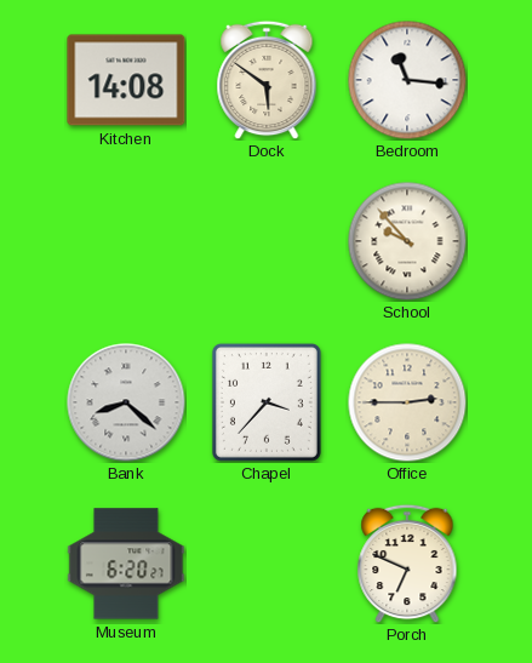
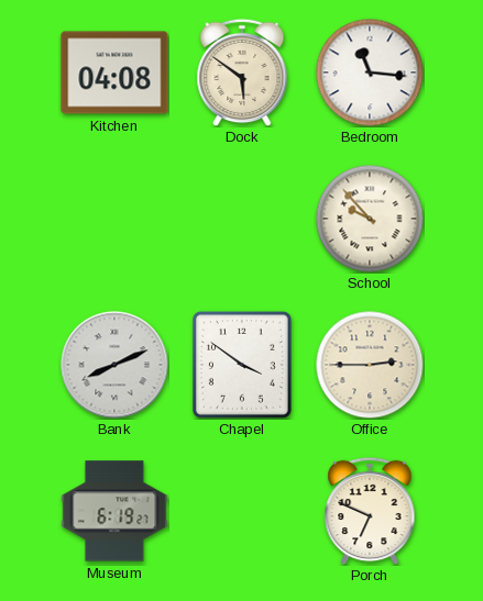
Kitchen: 14:08 -> 04:08
Bank: 8:22 -> 8:11
Chapel: 3:37 -> 3:51
Museum: 6:20 -> 6:19
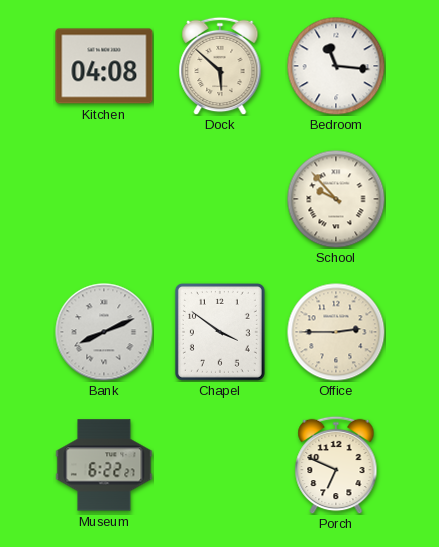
Dock: 5:51 -> 5:52
Museum: 6:19 -> 6:22
